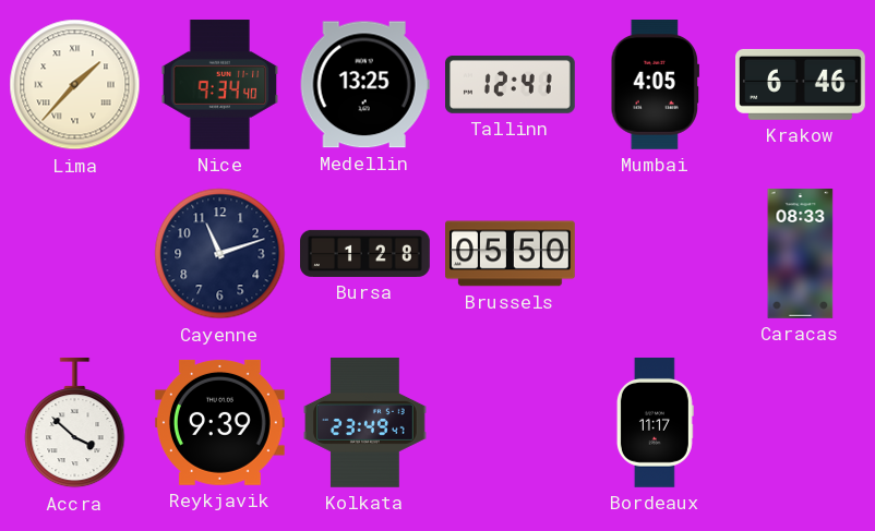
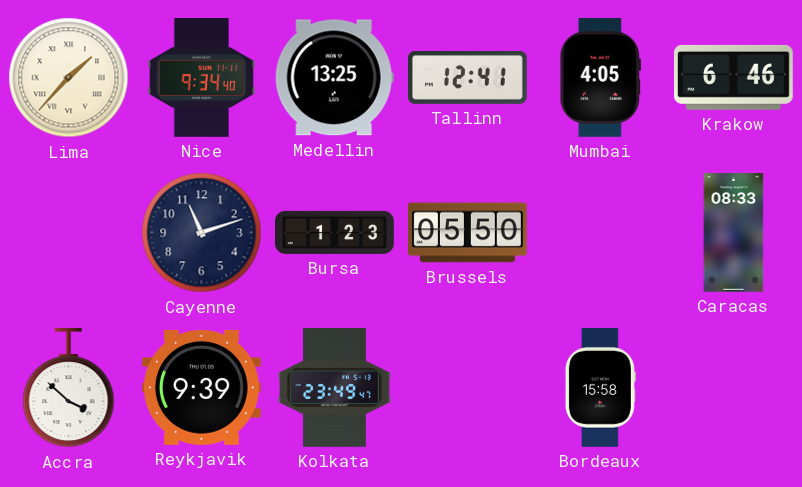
Bursa: 1:28 -> 1:23
Bordeaux: 11:17 -> 15:58
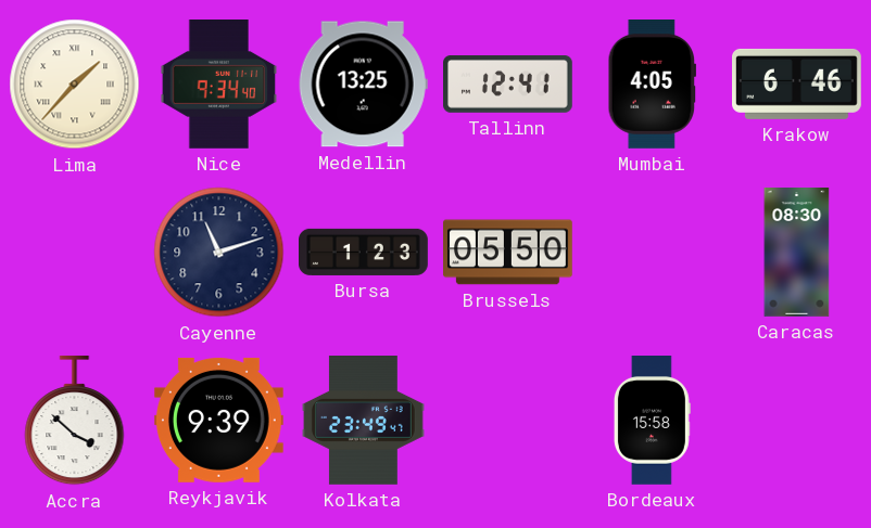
Caracas: 08:33 -> 08:30
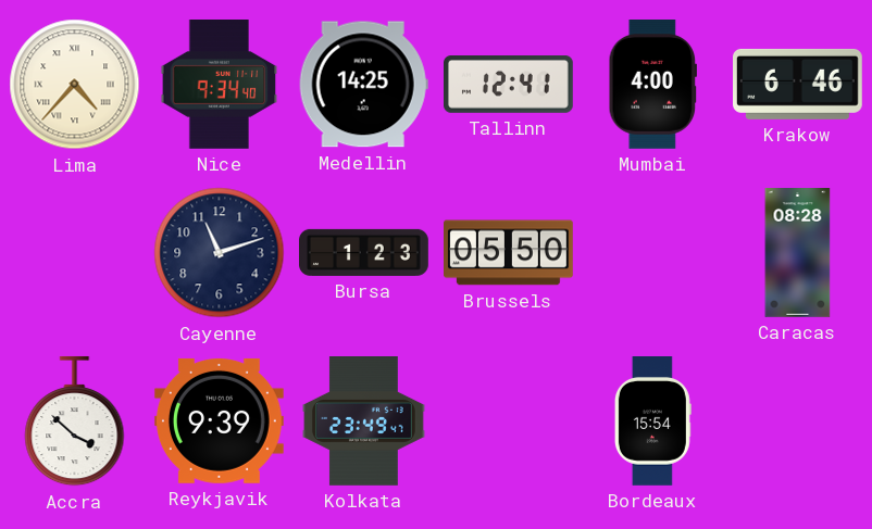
Lima: 1:37 -> 4:37
Medellin: 13:25 -> 14:25
Mumbai: 4:05 -> 4:00
Caracas: 08:30 -> 08:28
Bordeaux: 15:58 -> 15:54
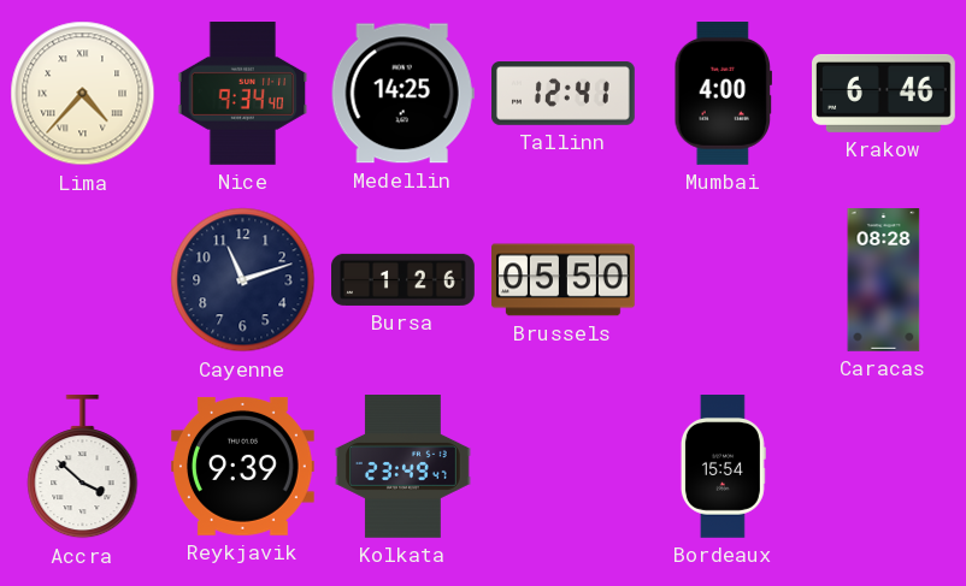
Bursa: 1:23 -> 1:26
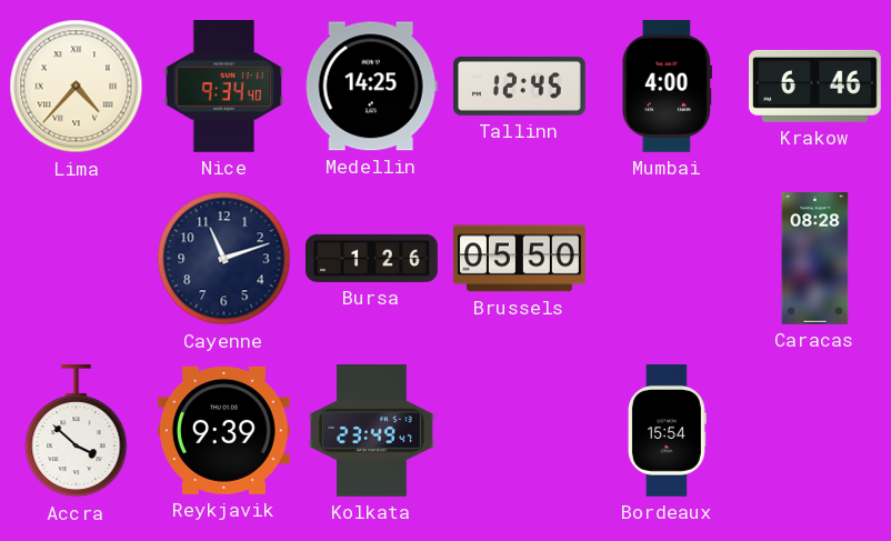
Tallinn: 12:41 -> 12:45
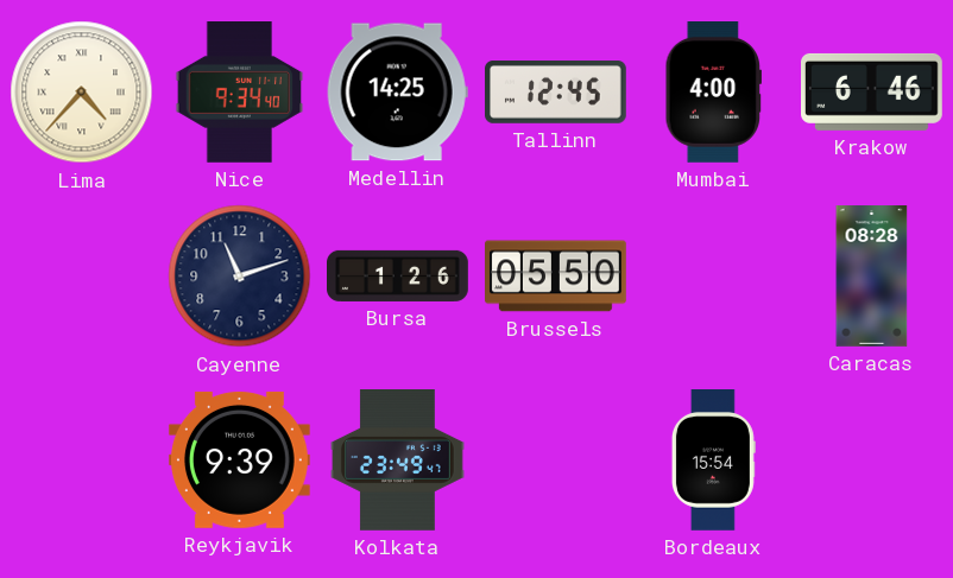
Accra: 3:52 -> none
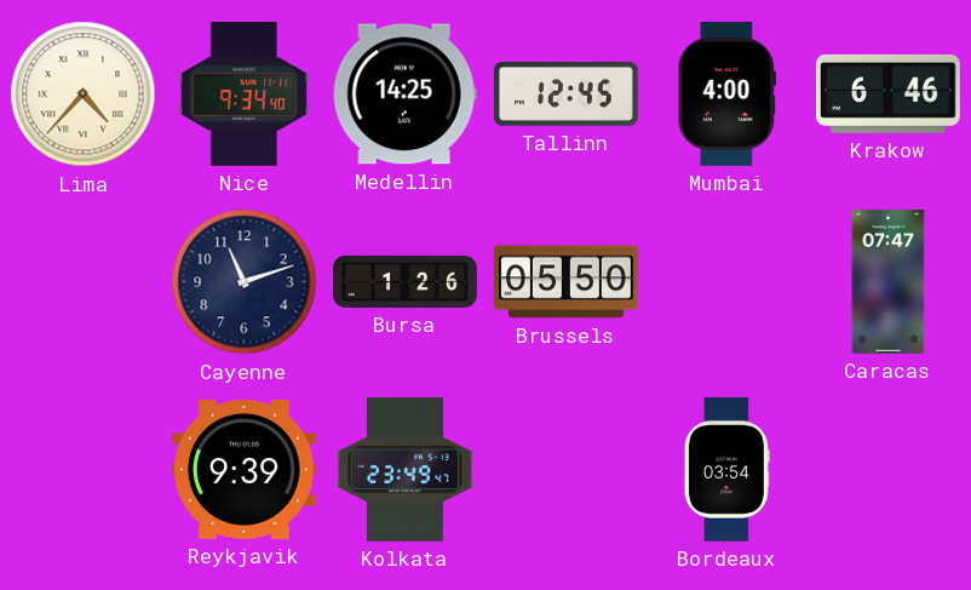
Caracas: 08:28 -> 07:47
Bordeaux: 15:54 -> 03:54
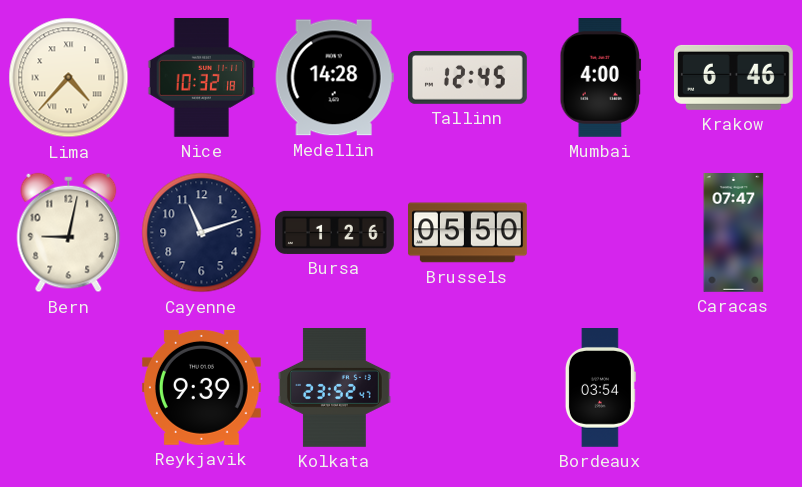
Nice: 9:34 -> 10:32
Medellin: 14:25 -> 14:28
Bern: none -> 9:02
Kolkata: 23:49 -> 23:52
